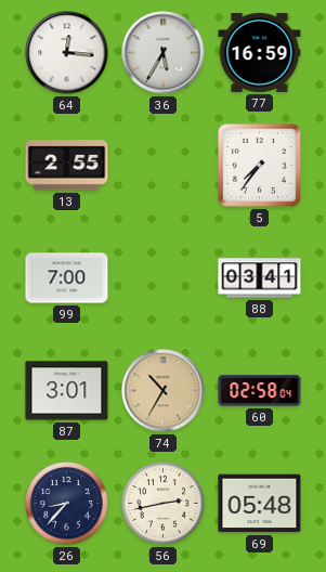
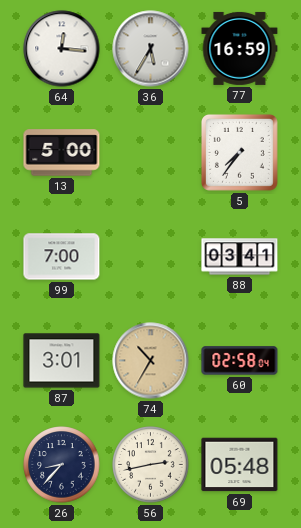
13: 2:55 -> 5:00
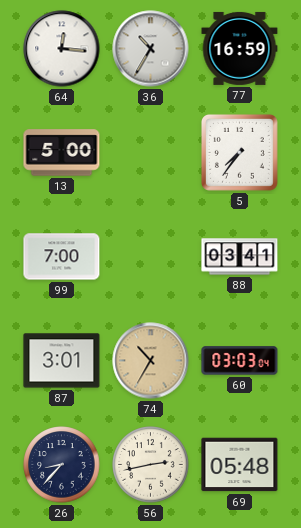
36: 5:35 -> 10:35
60: 02:58 -> 03:03
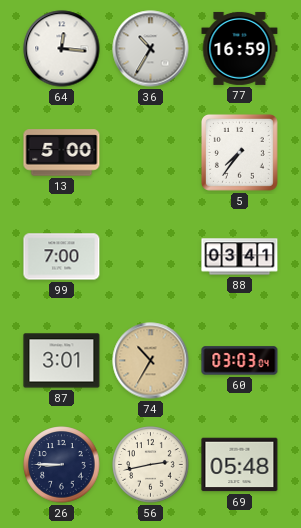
26: 8:37 -> 8:45
